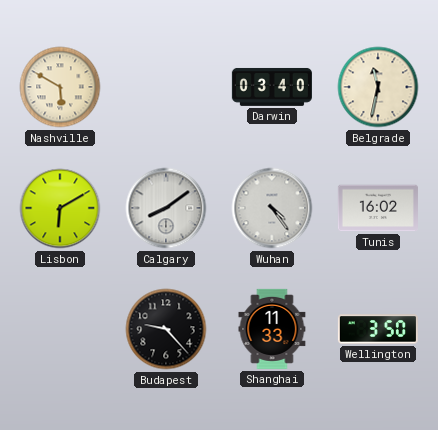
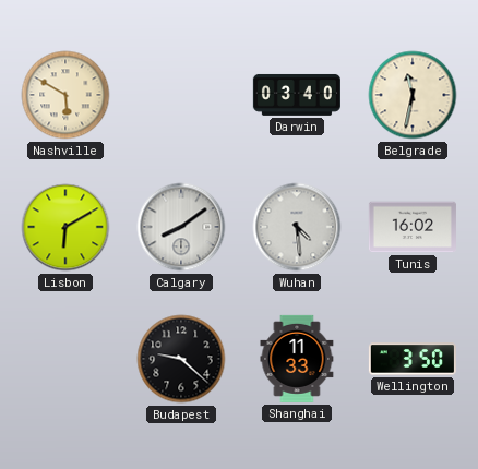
Wuhan: 4:24 -> 4:29
Budapest: 9:23 -> 9:22
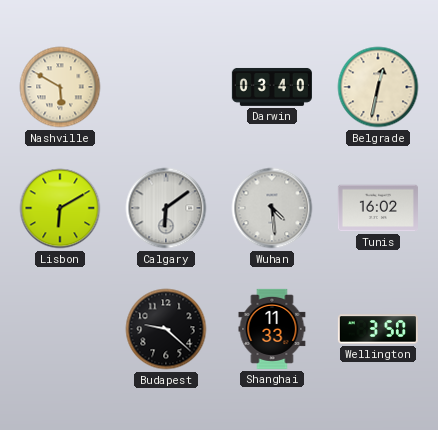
Belgrade: 11:32 -> 12:32
Calgary: 8:09 -> 6:09
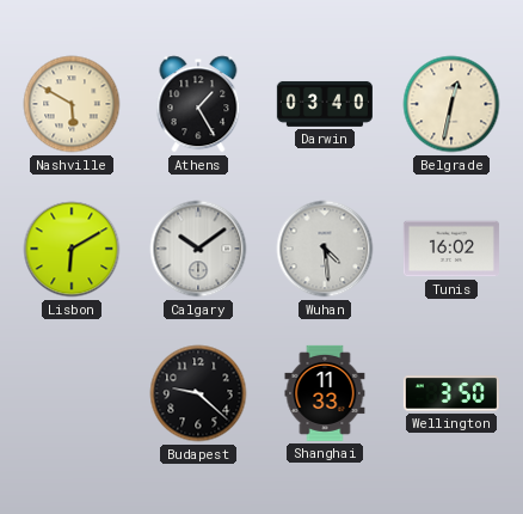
Athens: none -> 1:25
Calgary: 6:09 -> 10:09
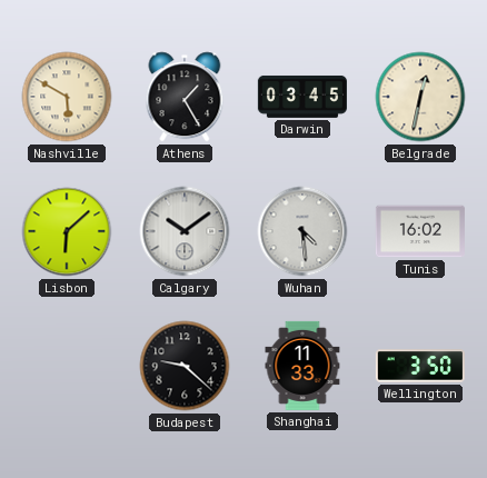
Darwin: 03:40 -> 03:45
Lisbon: 6:10 -> 6:08
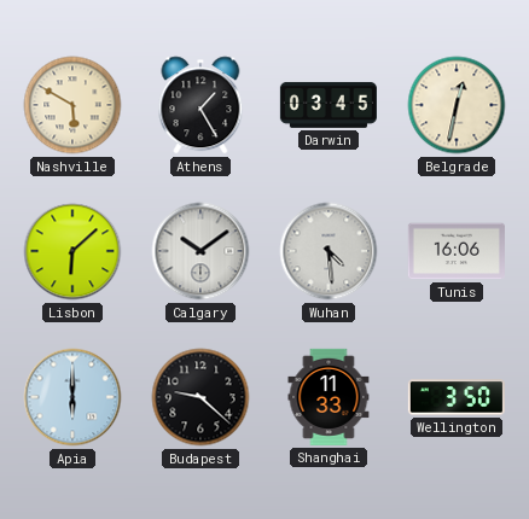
Tunis: 16:02 -> 16:06
Apia: none -> 6:00
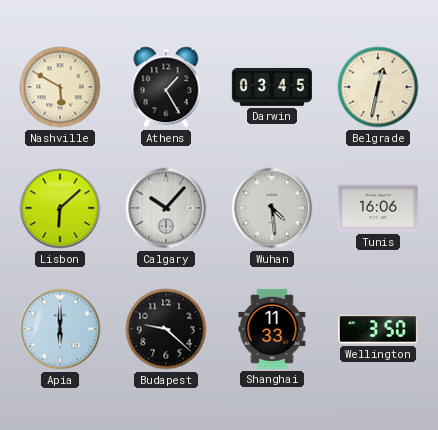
Calgary: 10:09 -> 10:07
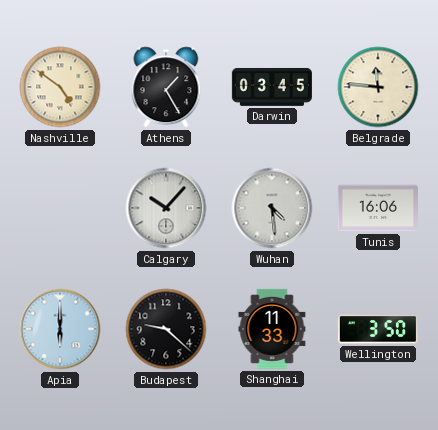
Nashville: 5:50 -> 4:51
Belgrade: 12:32 -> 11:46
Lisbon: 6:08 -> none
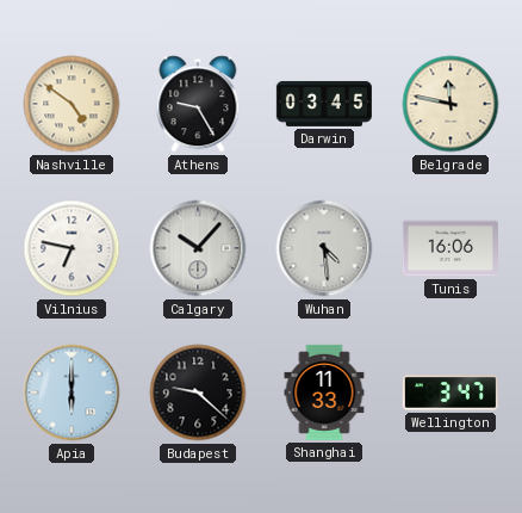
Athens: 1:25 -> 9:25
Belgrade: 11:46 -> 11:47
Vilnius: none -> 6:47
Wellington: 3:50 -> 3:47
